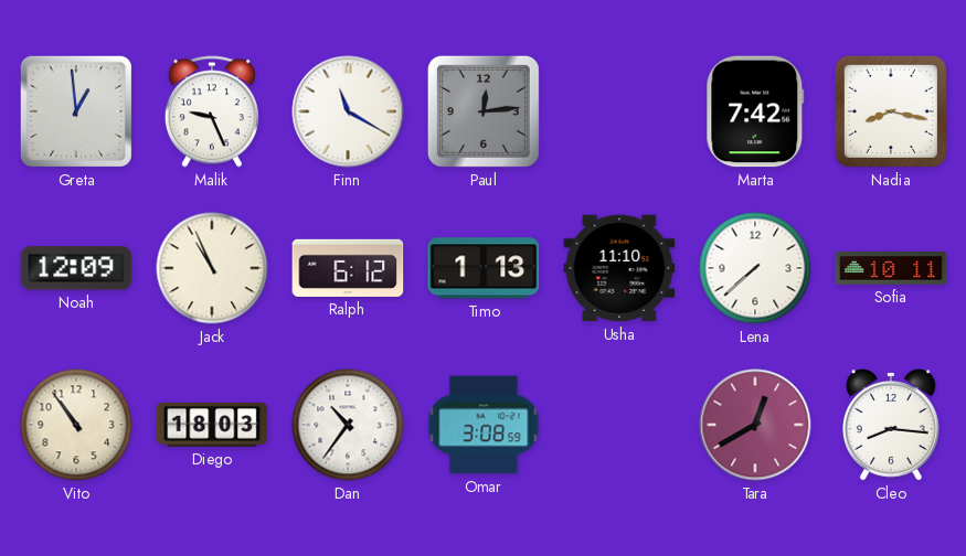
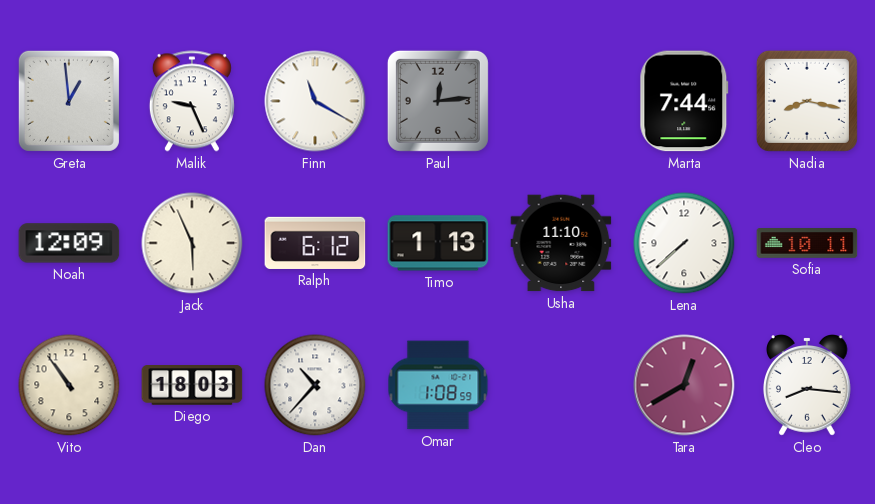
Marta: 7:42 -> 7:44
Jack: 10:56 -> 5:56
Dan: 10:36 -> 10:37
Omar: 3:08 -> 1:08
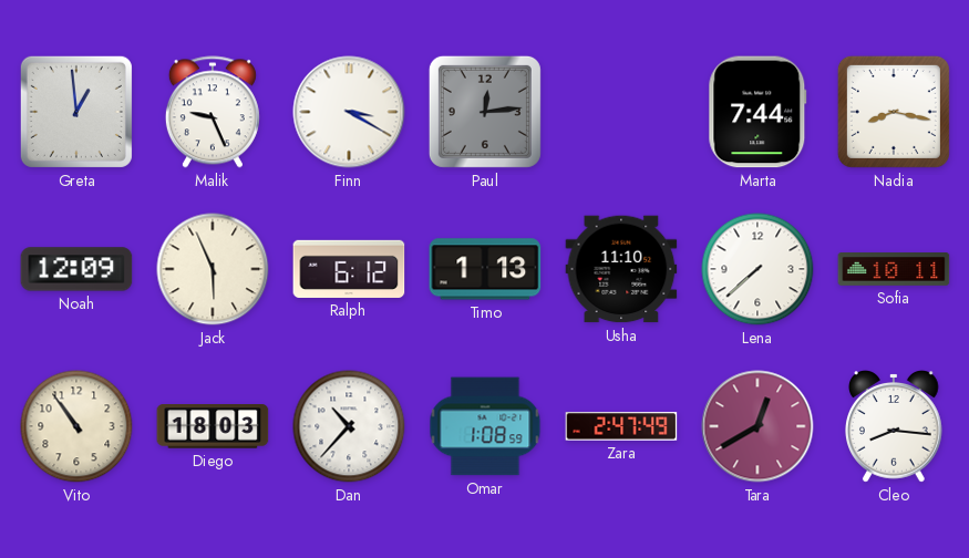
Finn: 11:20 -> 3:20
Zara: none -> 2:47
